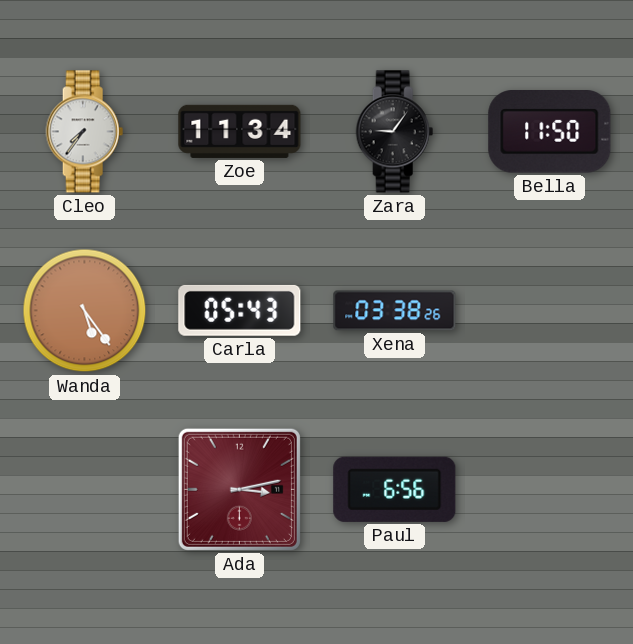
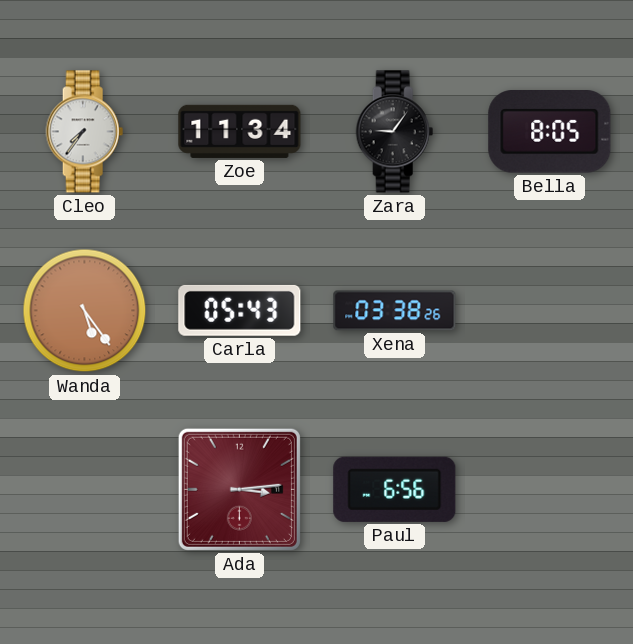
Bella: 11:50 -> 8:05
Ada: 3:13 -> 3:14
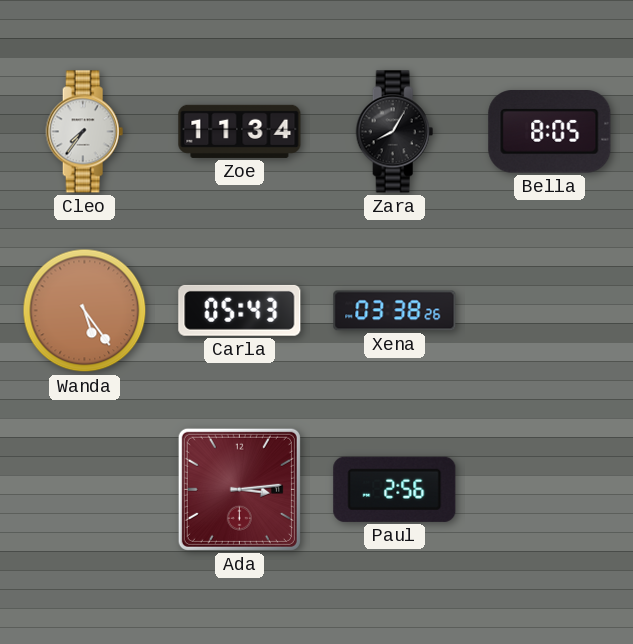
Zara: 9:06 -> 8:05
Paul: 6:56 -> 2:56
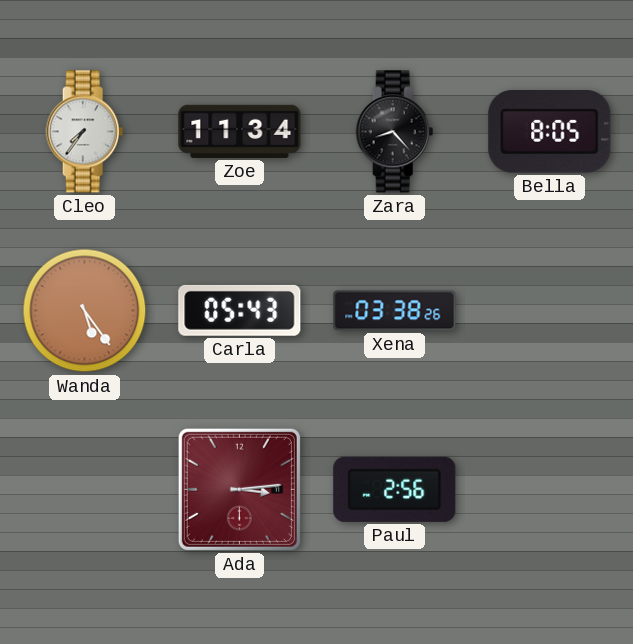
Zara: 8:05 -> 8:23
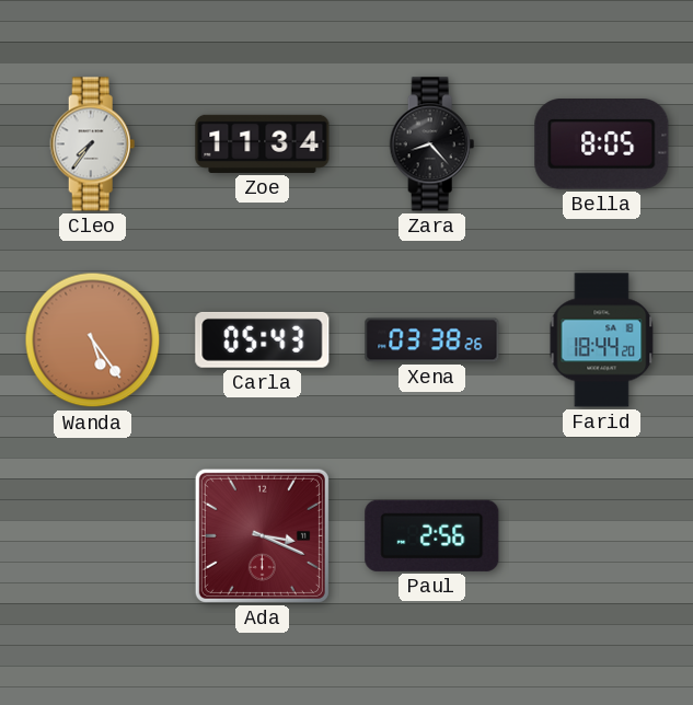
Farid: none -> 18:44
Ada: 3:14 -> 3:19
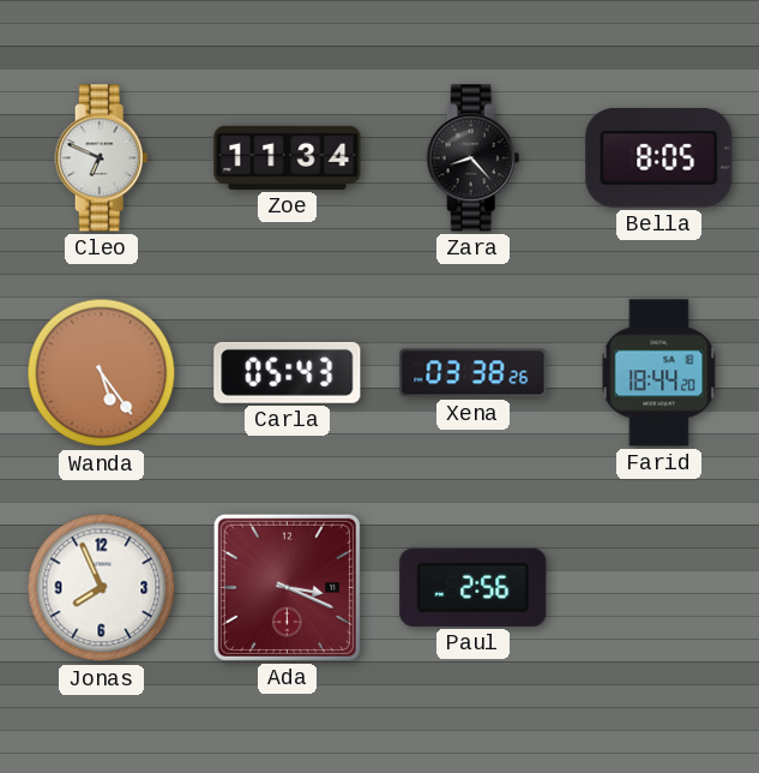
Cleo: 7:36 -> 6:49
Jonas: none -> 7:56
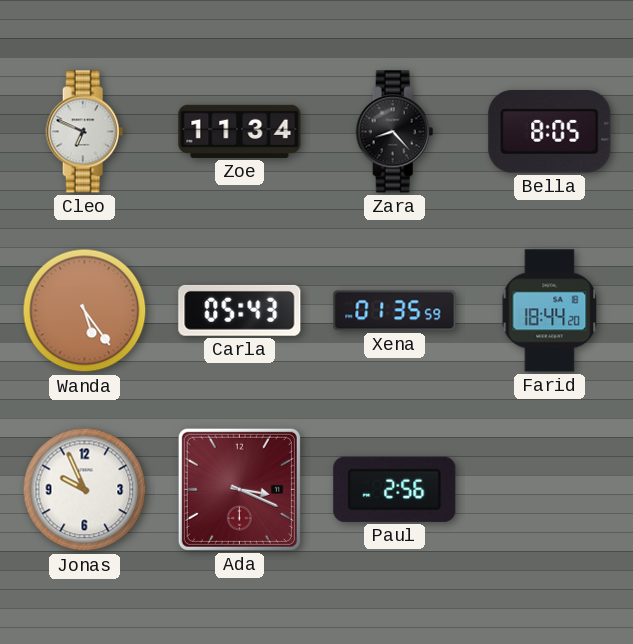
Xena: 03:38 -> 01:35
Jonas: 7:56 -> 9:56
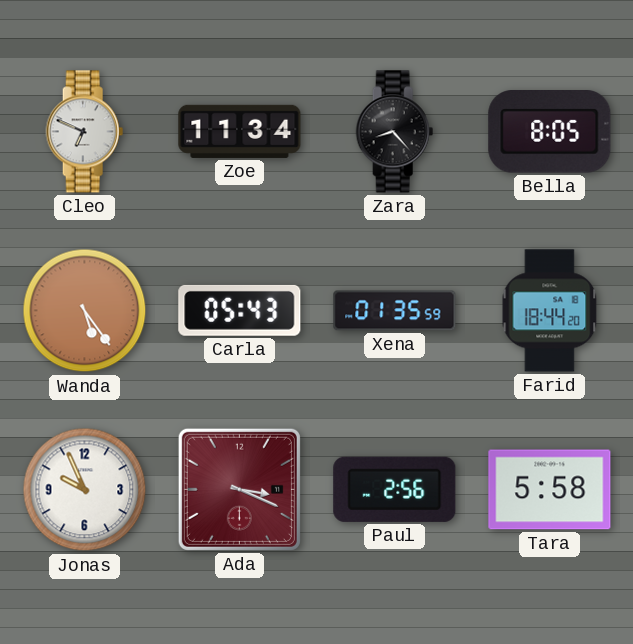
Tara: none -> 5:58
